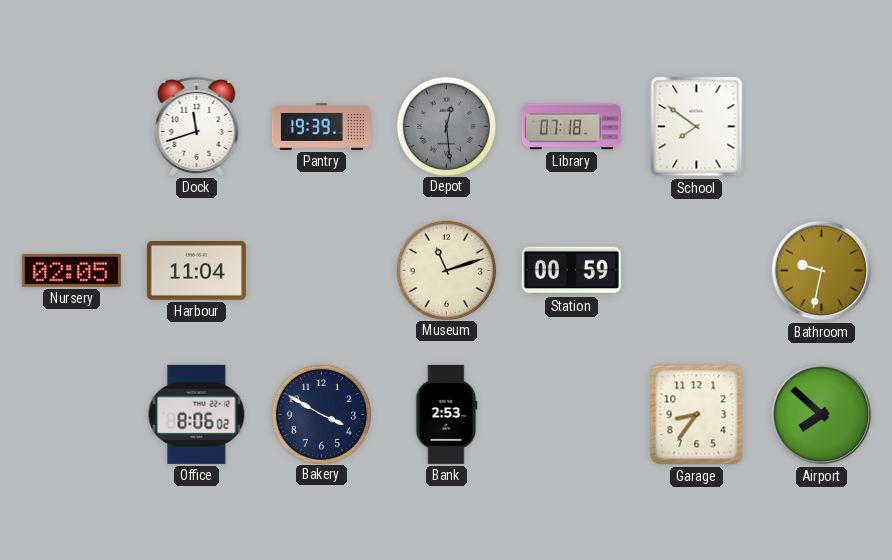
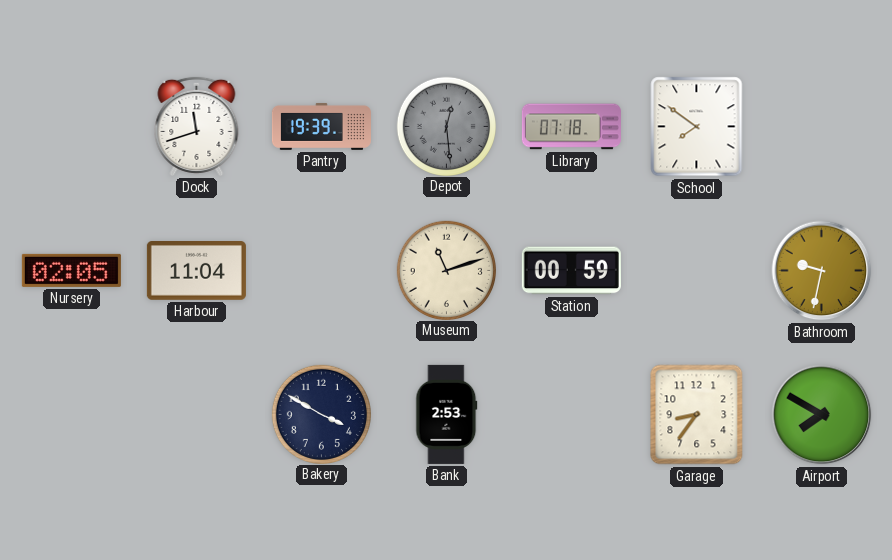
Office: 8:06 -> none
Airport: 7:52 -> 7:50
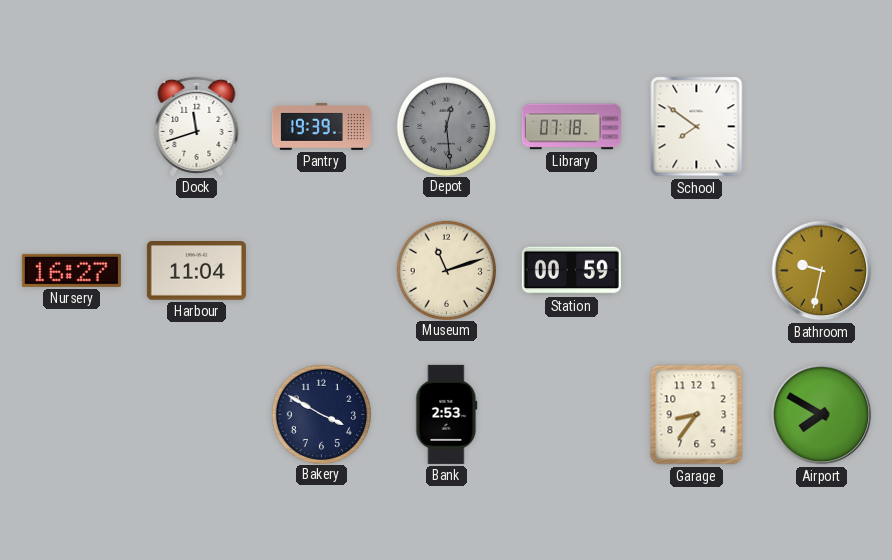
Nursery: 02:05 -> 16:27
